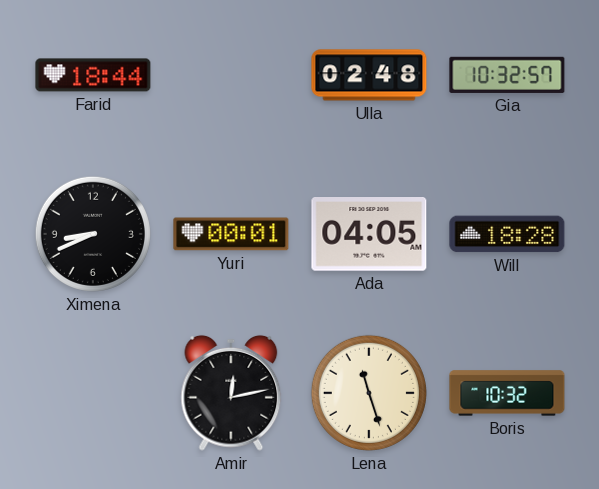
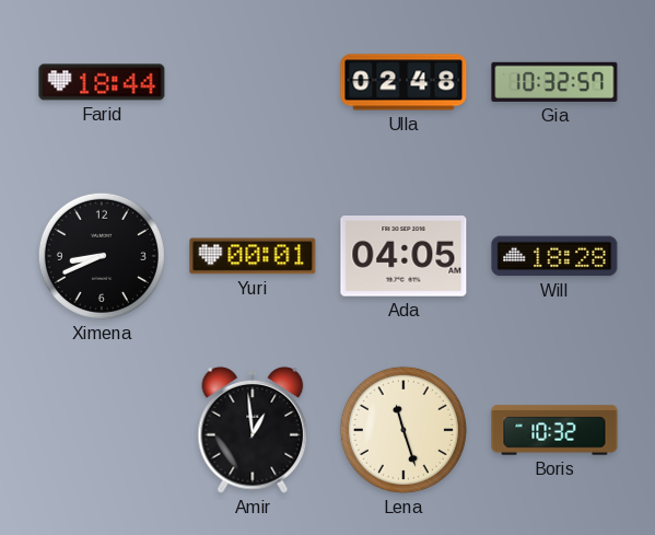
Amir: 12:13 -> 12:59
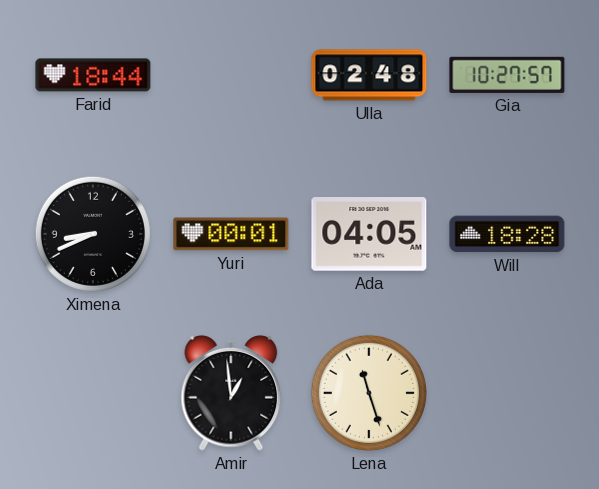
Gia: 10:32 -> 10:27
Boris: 10:32 -> none
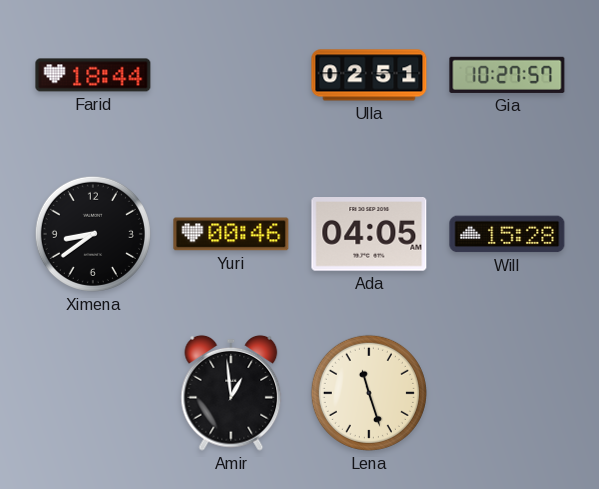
Ulla: 02:48 -> 02:51
Ximena: 8:41 -> 8:39
Yuri: 00:01 -> 00:46
Will: 18:28 -> 15:28
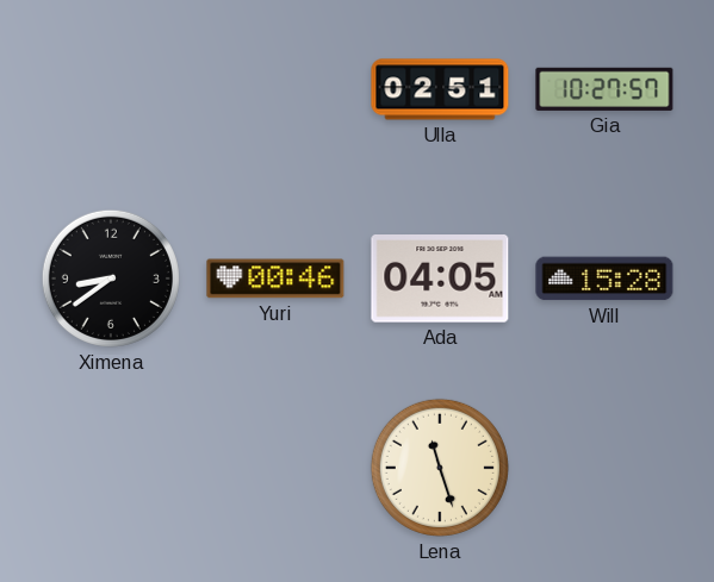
Farid: 18:44 -> none
Amir: 12:59 -> none
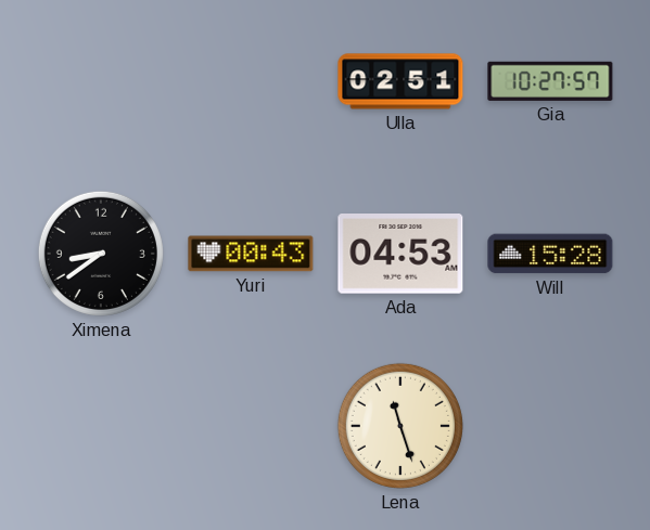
Yuri: 00:46 -> 00:43
Ada: 04:05 -> 04:53
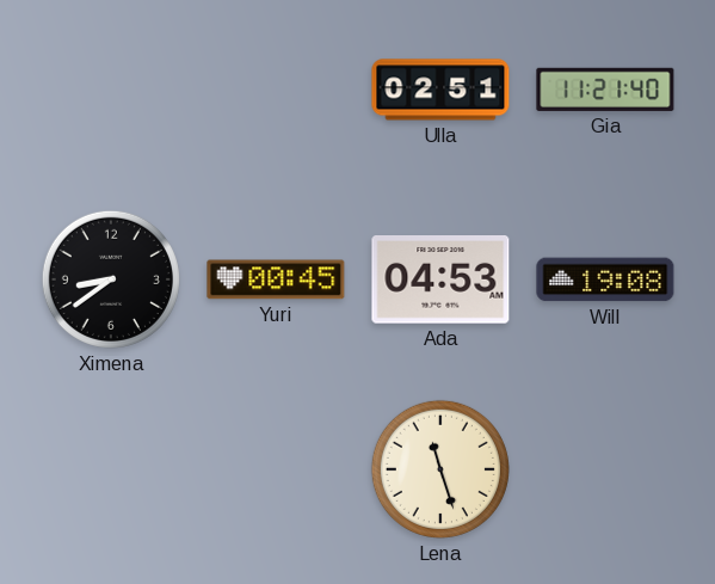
Gia: 10:27 -> 11:21
Yuri: 00:43 -> 00:45
Will: 15:28 -> 19:08
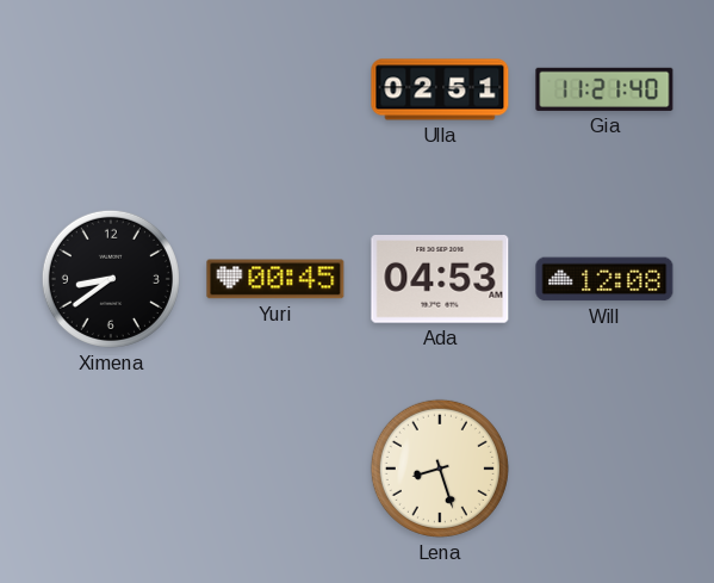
Will: 19:08 -> 12:08
Lena: 11:27 -> 8:27
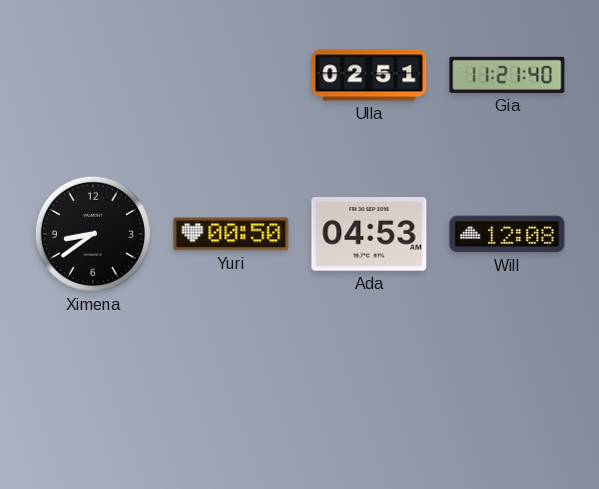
Yuri: 00:45 -> 00:50
Lena: 8:27 -> none
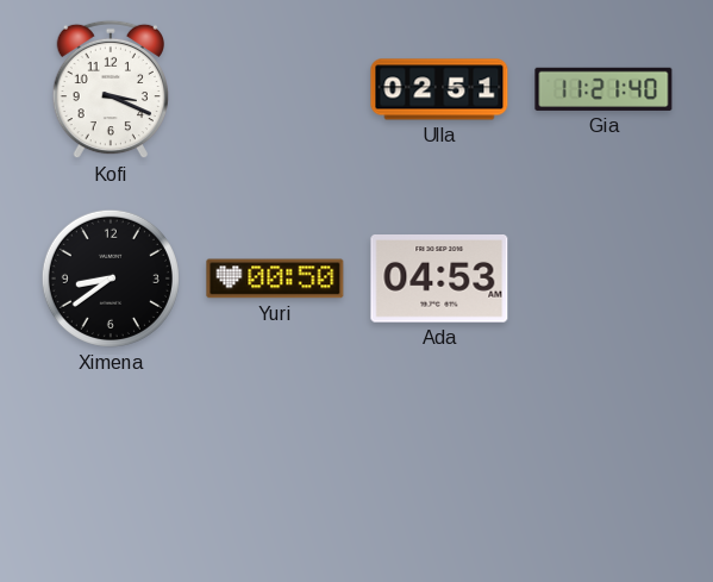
Kofi: none -> 3:19
Will: 12:08 -> none
